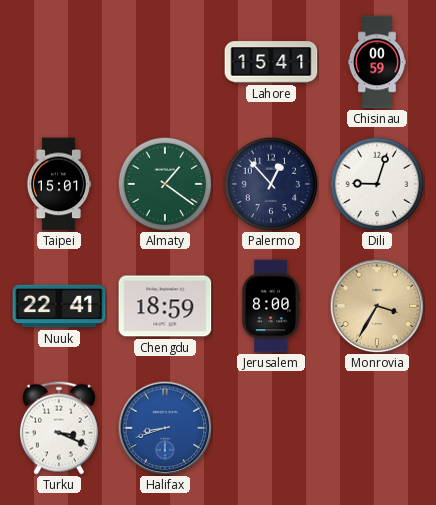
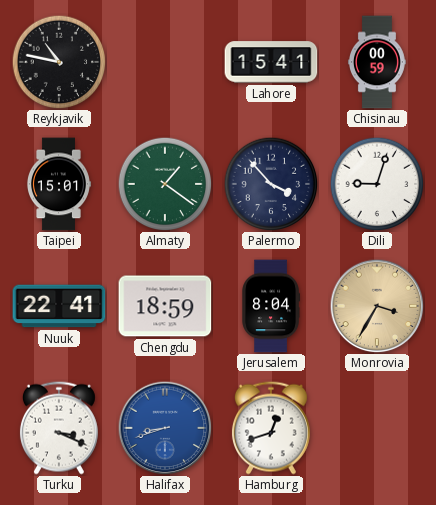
Reykjavik: none -> 10:47
Palermo: 12:53 -> 3:53
Jerusalem: 8:00 -> 8:04
Hamburg: none -> 12:42
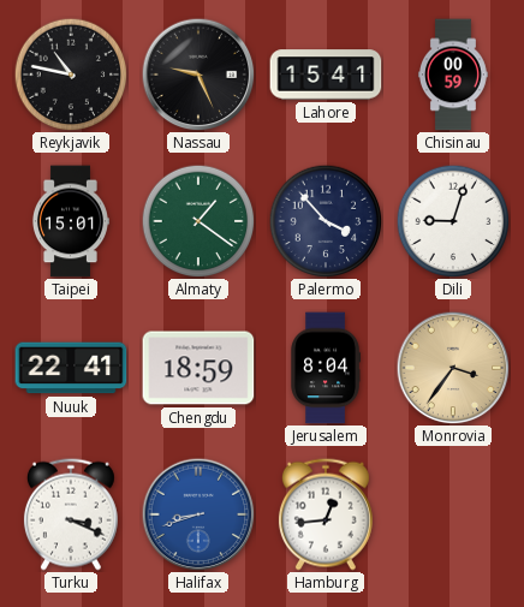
Nassau: none -> 9:26
Monrovia: 3:35 -> 3:36
Hamburg: 12:42 -> 12:44
